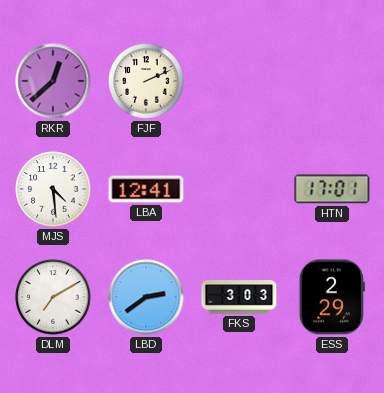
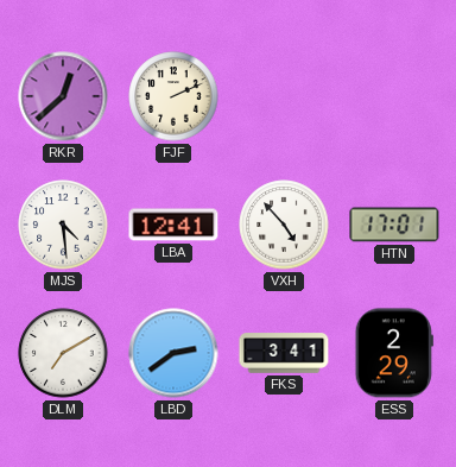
VXH: none -> 4:53
FKS: 3:03 -> 3:41
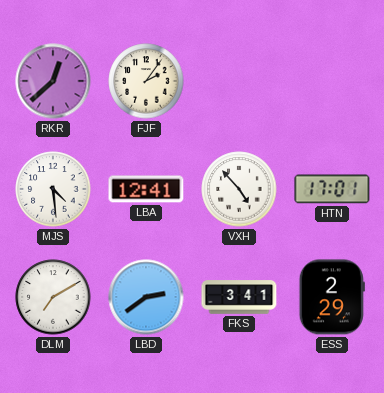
FJF: 2:11 -> 2:06
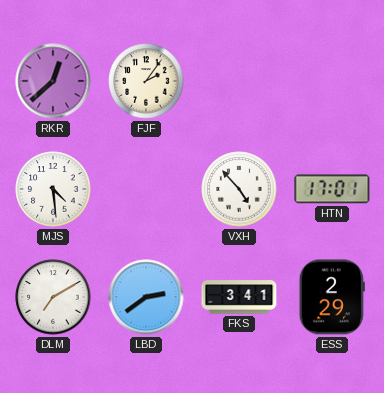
LBA: 12:41 -> none
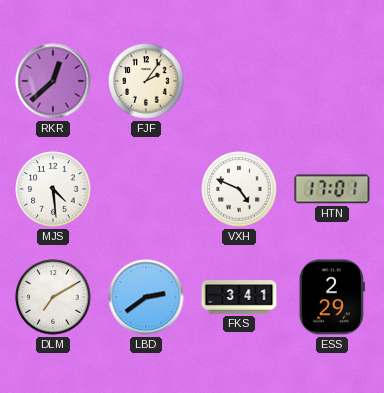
VXH: 4:53 -> 4:49
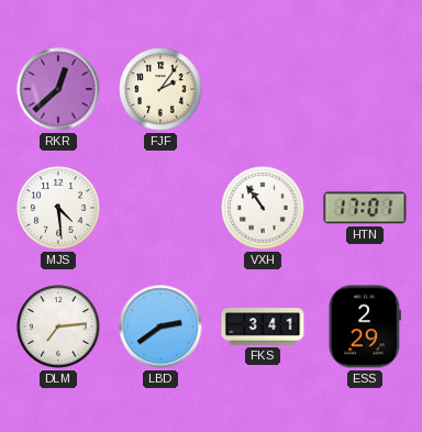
VXH: 4:49 -> 10:54
DLM: 7:10 -> 7:14
